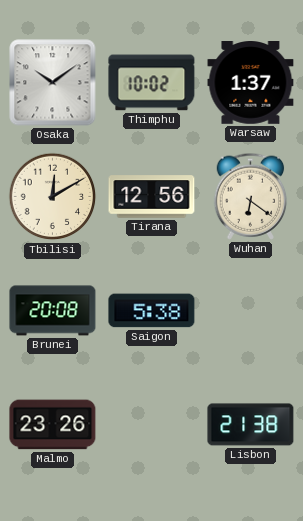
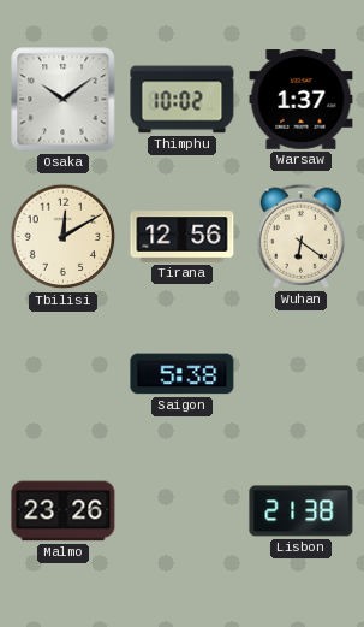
Brunei: 20:08 -> none
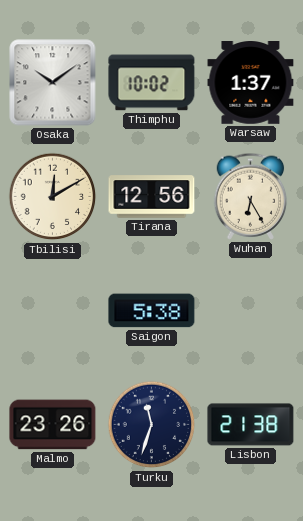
Wuhan: 6:21 -> 6:25
Turku: none -> 11:33
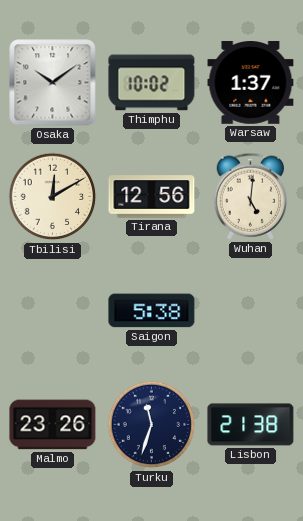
Wuhan: 6:25 -> 5:01
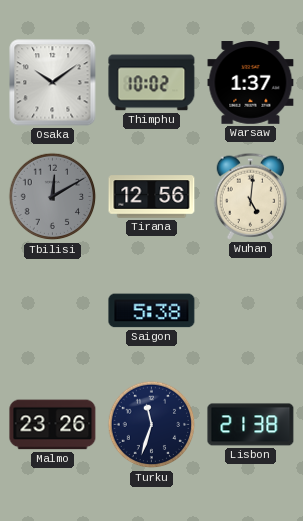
Tbilisi dial: cream -> grey
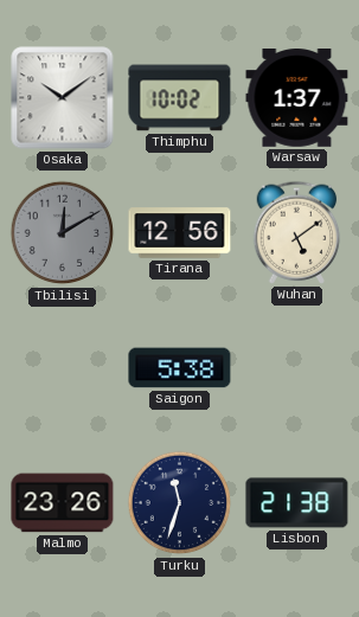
Wuhan: 5:01 -> 5:09
